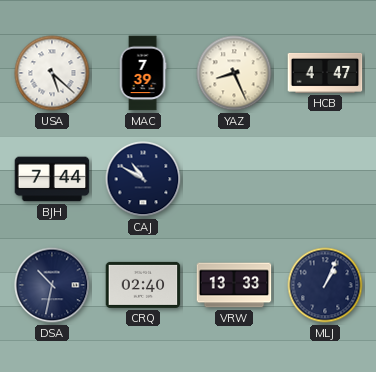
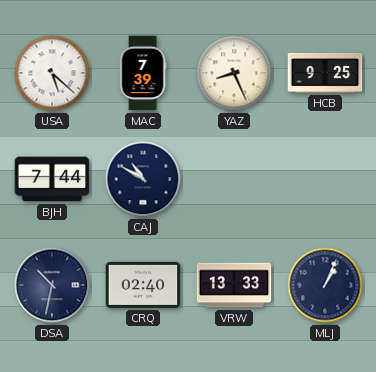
HCB: 4:47 -> 9:25
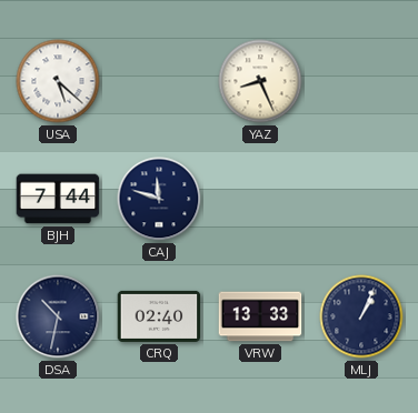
MAC: 7:39 -> none
HCB: 9:25 -> none
CAJ: 10:50 -> 11:48
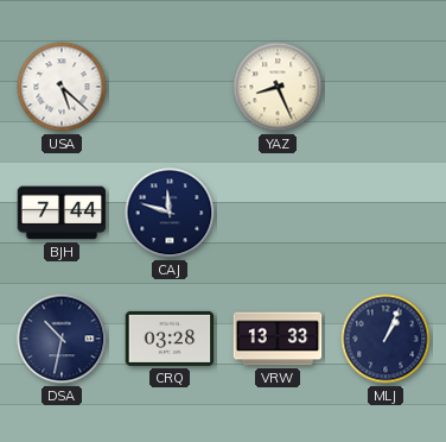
CRQ: 02:40 -> 03:28
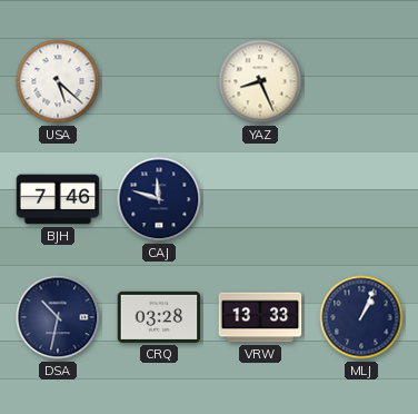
BJH: 7:44 -> 7:46
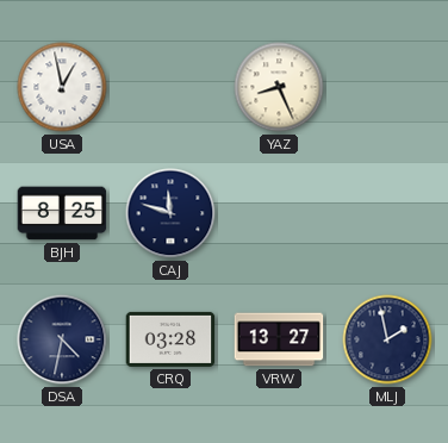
USA: 5:22 -> 12:58
BJH: 7:46 -> 8:25
DSA: 10:32 -> 4:32
VRW: 13:33 -> 13:27
MLJ: 1:04 -> 1:58
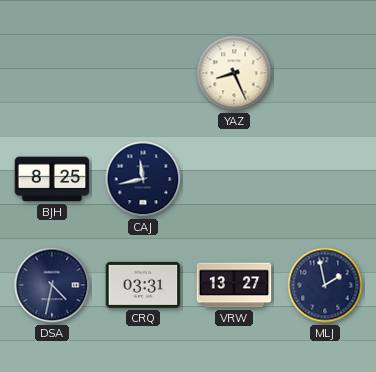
USA: 12:58 -> none
CAJ: 11:48 -> 11:43
CRQ: 03:28 -> 03:31
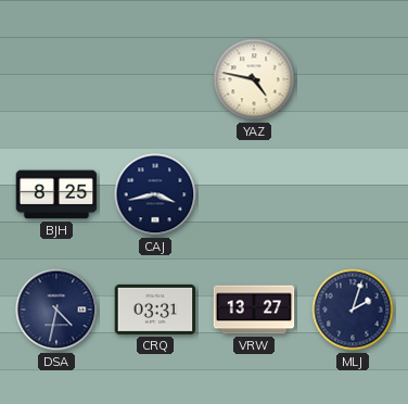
YAZ: 8:26 -> 4:47
CAJ: 11:43 -> 3:43
MLJ: 1:58 -> 2:03
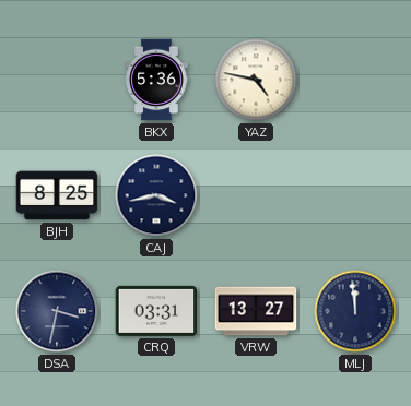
BKX: none -> 5:36
DSA: 4:32 -> 3:32
MLJ: 2:03 -> 11:59
